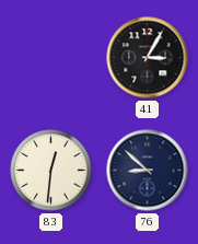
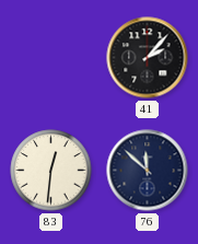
41: 3:05 -> 2:07
76: 8:52 -> 11:52
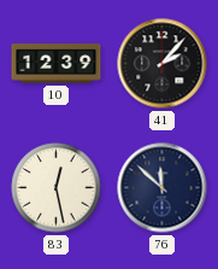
10: none -> 12:39
83: 12:31 -> 12:28
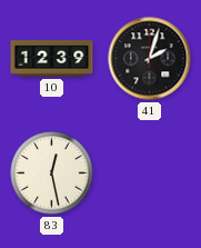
41: 2:07 -> 2:03
76: 11:52 -> none
